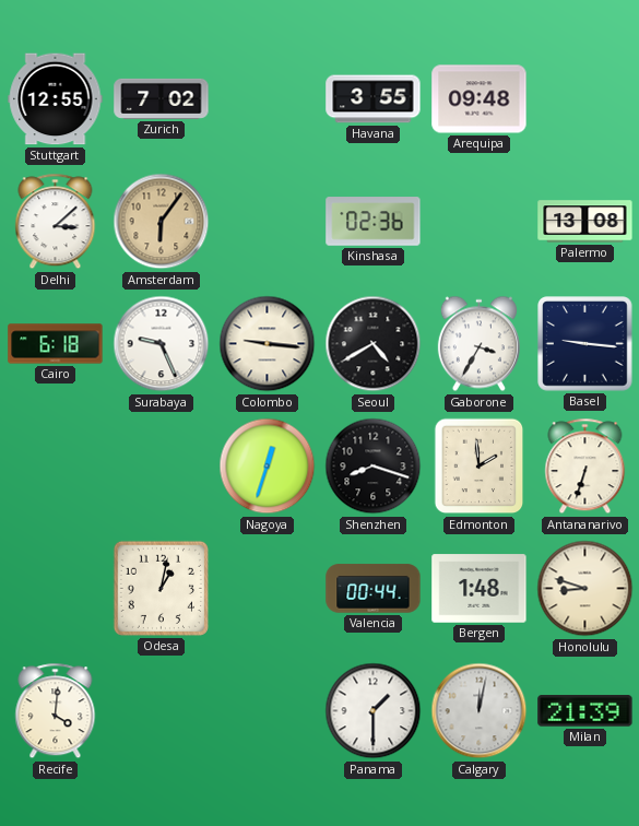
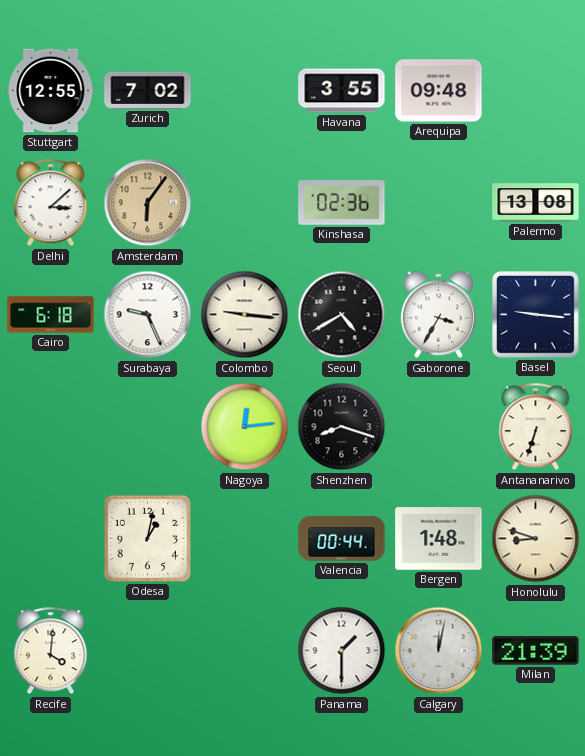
Nagoya: 12:33 -> 12:14
Edmonton: 1:59 -> none
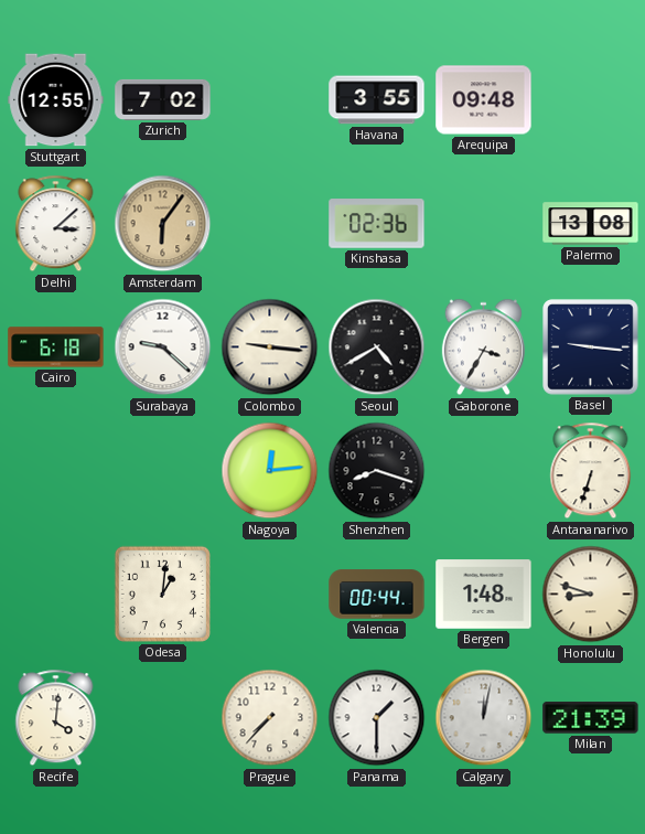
Surabaya: 9:26 -> 9:22
Odesa: 1:02 -> 1:01
Prague: none -> 7:37
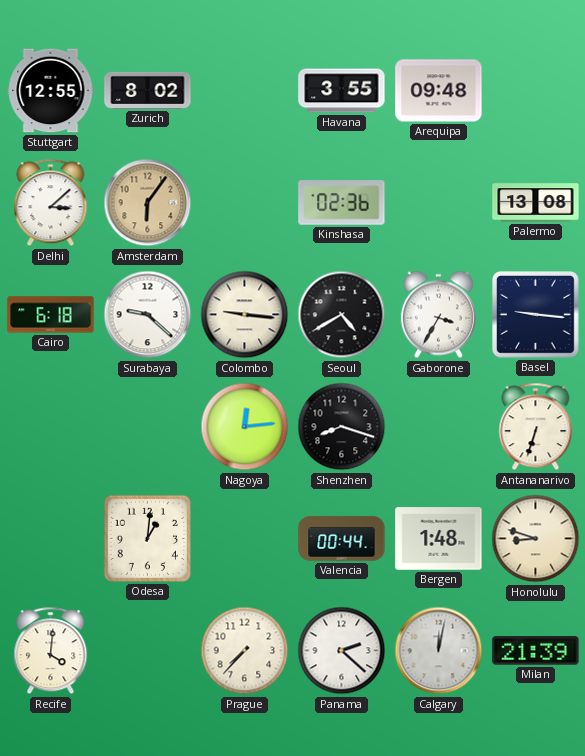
Zurich: 7:02 -> 8:02
Panama: 1:30 -> 2:22
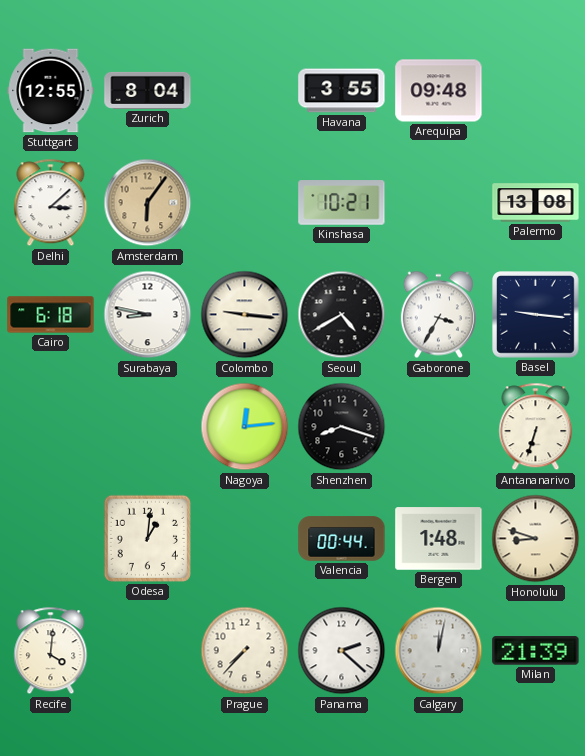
Zurich: 8:02 -> 8:04
Kinshasa: 02:36 -> 10:21
Surabaya: 9:22 -> 8:47
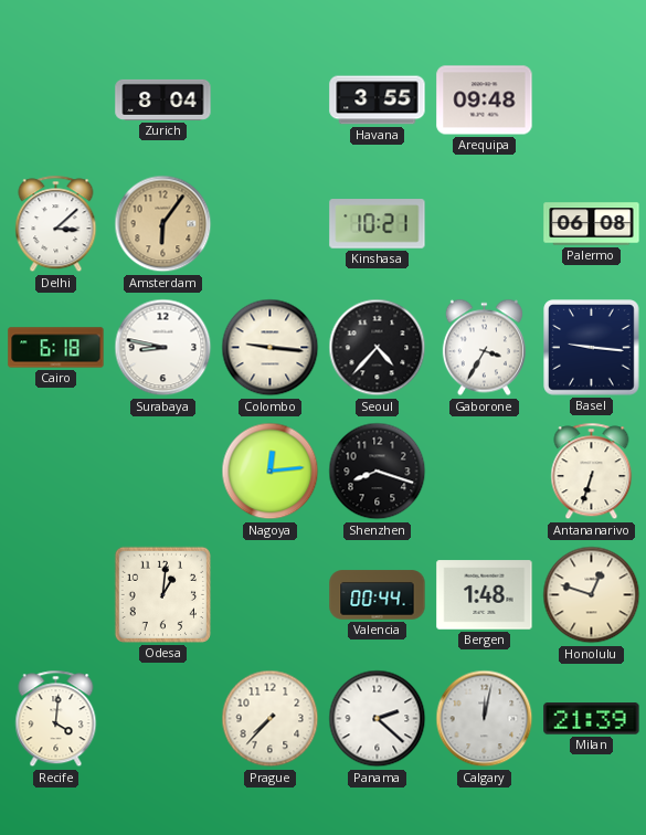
Stuttgart: 12:55 -> none
Palermo: 13:08 -> 06:08
Seoul: 4:40 -> 4:37
Honolulu: 8:48 -> 12:48
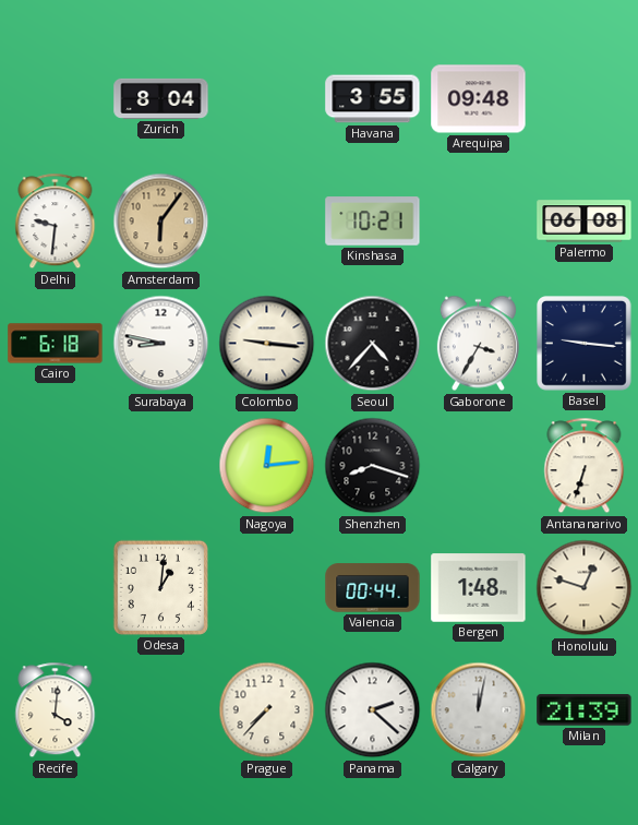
Delhi: 3:08 -> 9:31
